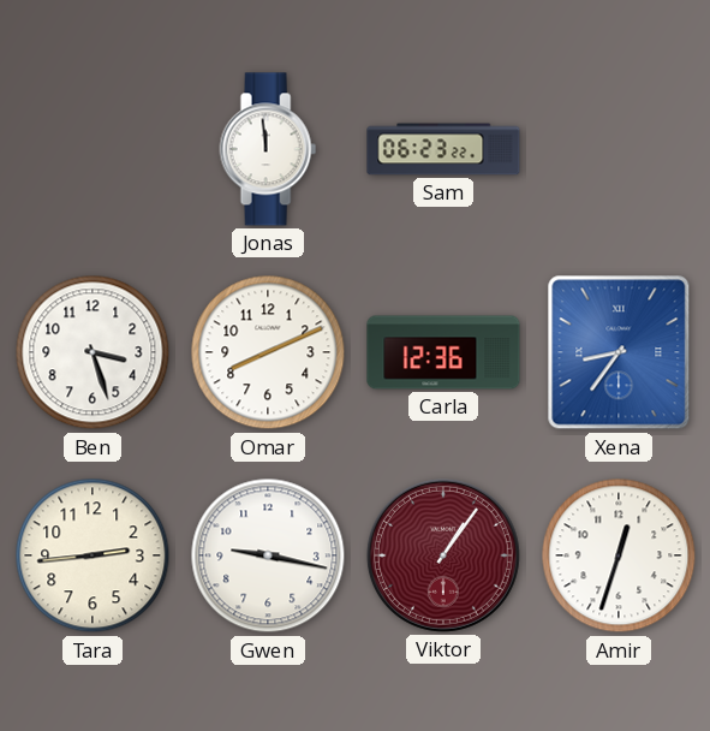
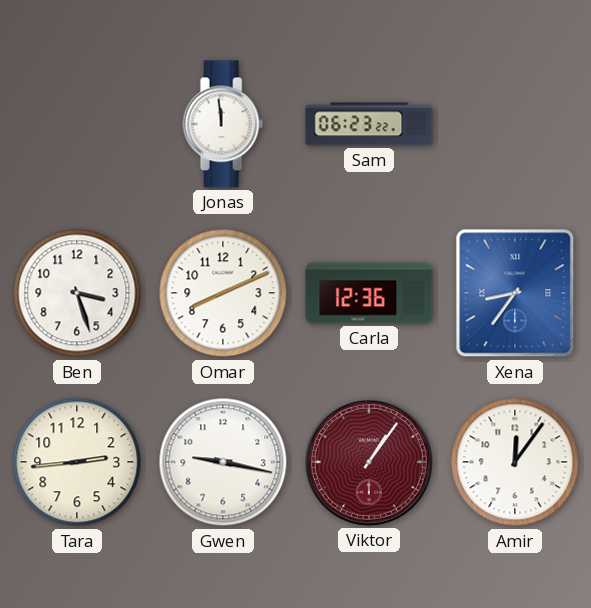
Amir: 12:33 -> 12:06
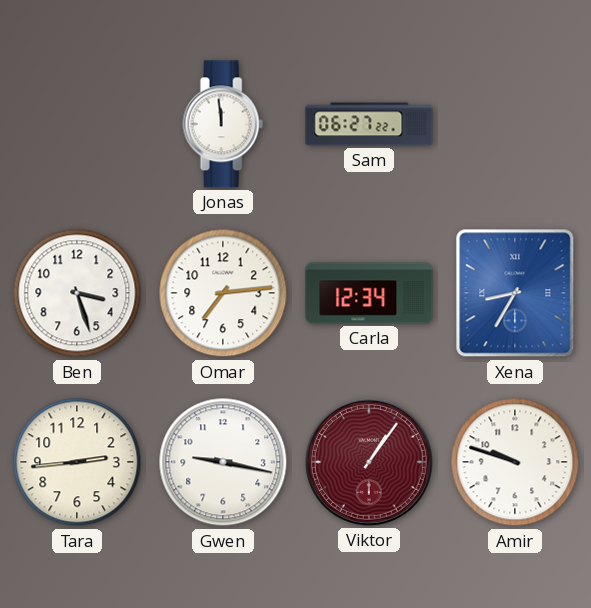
Sam: 06:23 -> 06:27
Omar: 8:11 -> 7:14
Carla: 12:36 -> 12:34
Xena: 8:36 -> 8:35
Amir: 12:06 -> 9:48
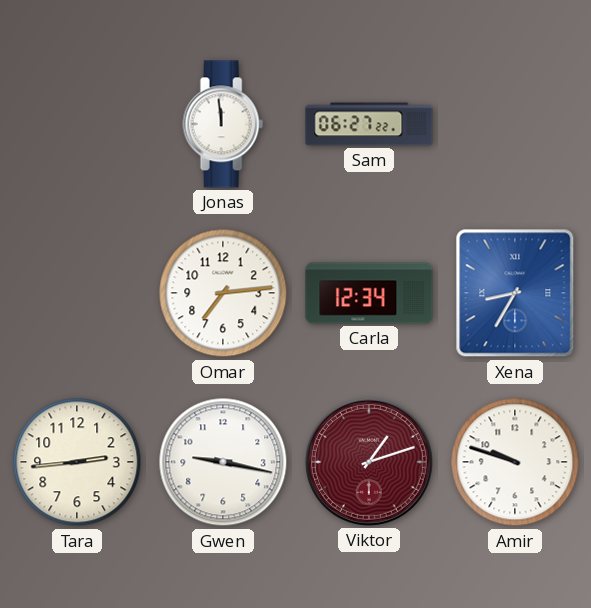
Ben: 3:27 -> none
Viktor: 1:06 -> 1:12
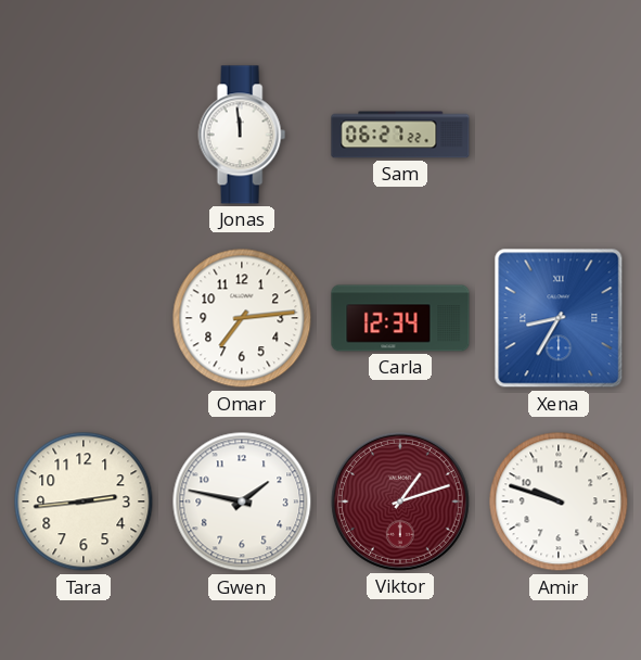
Gwen: 9:17 -> 1:47
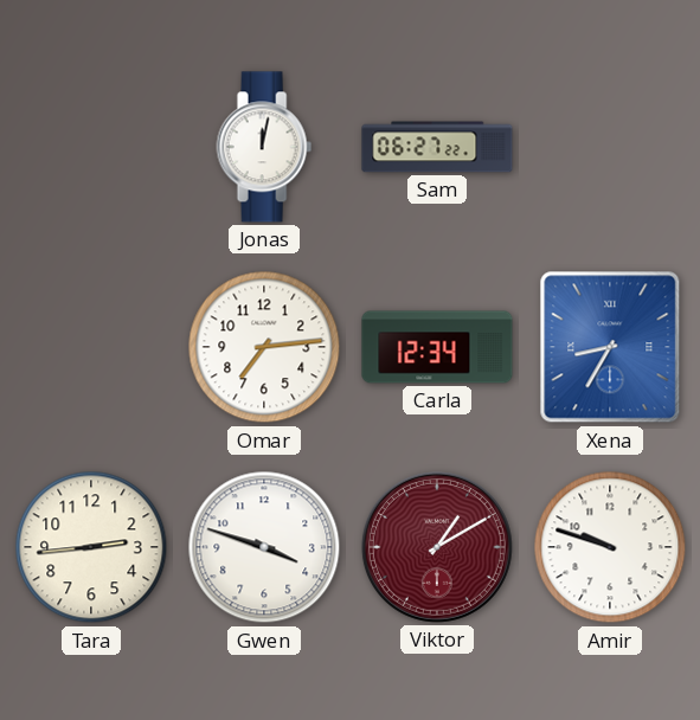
Jonas: 11:59 -> 12:02
Gwen: 1:47 -> 3:48
Viktor: 1:12 -> 1:10
